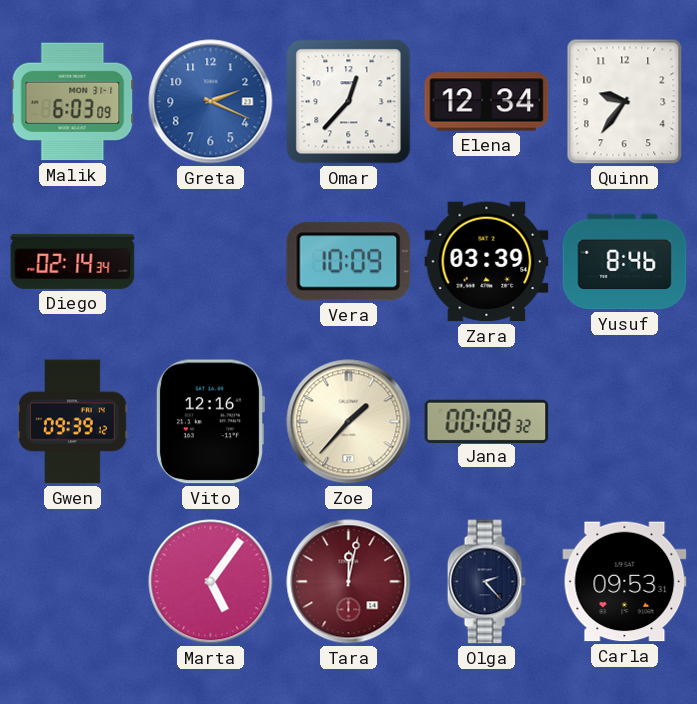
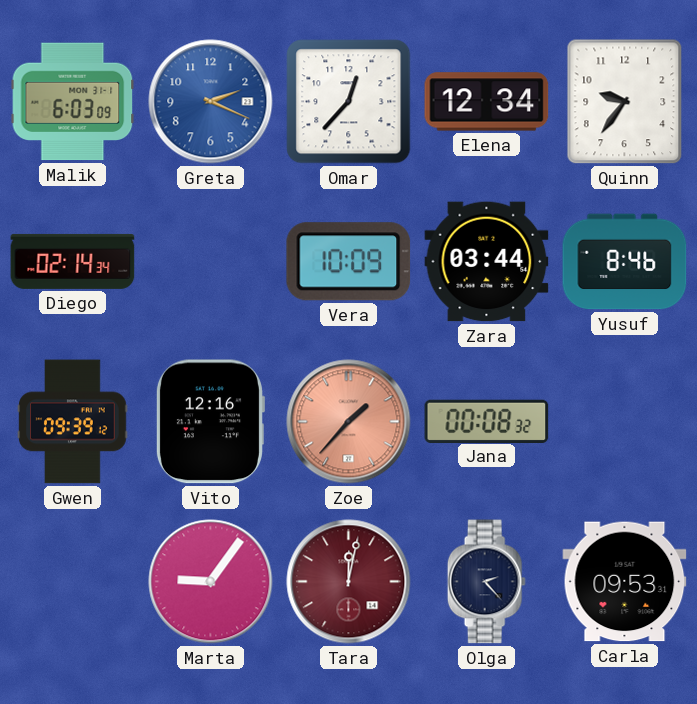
Zara: 03:39 -> 03:44
Zoe dial: cream -> salmon
Marta: 5:06 -> 9:06
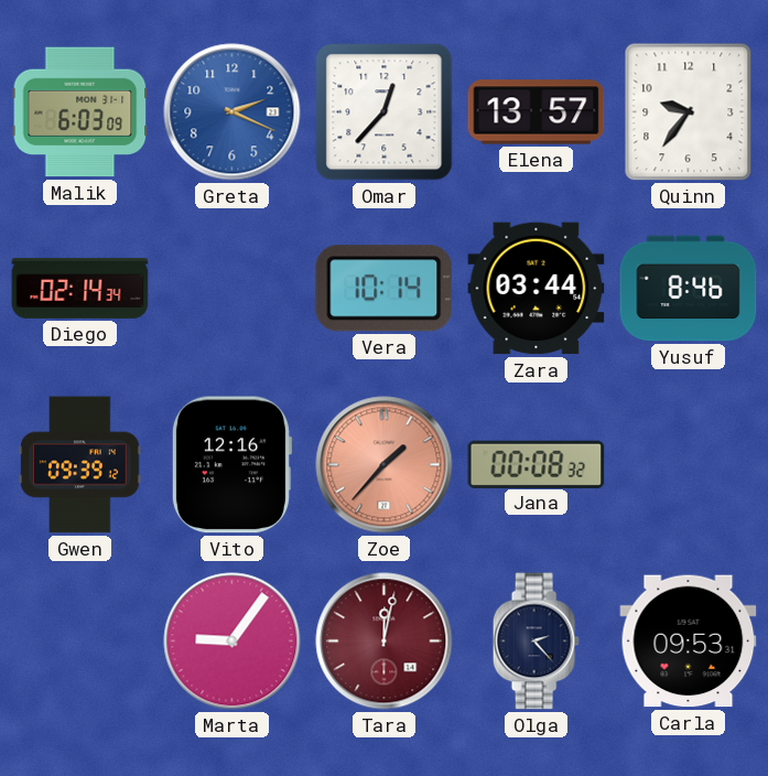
Elena: 12:34 -> 13:57
Vera: 10:09 -> 10:14
